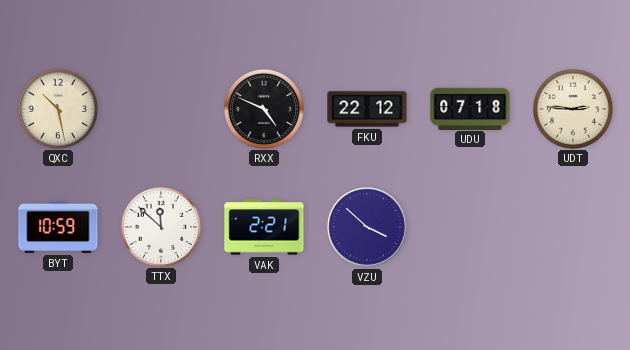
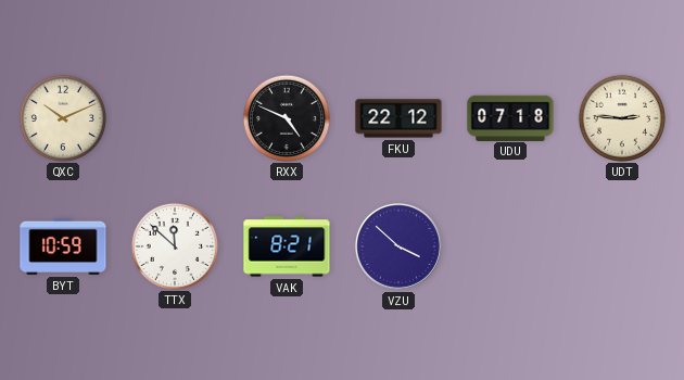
QXC: 10:28 -> 10:11
VAK: 2:21 -> 8:21
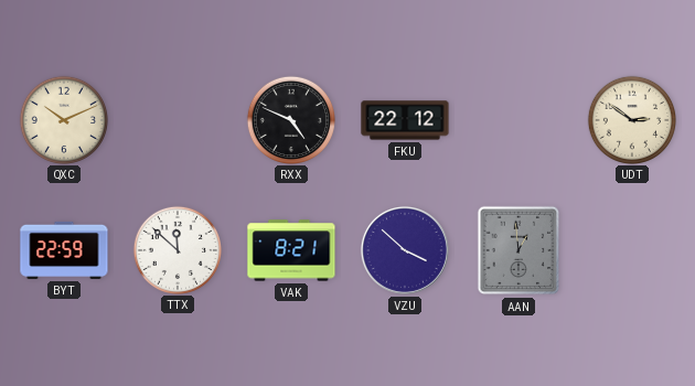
UDU: 07:18 -> none
UDT: 2:46 -> 2:51
BYT: 10:59 -> 22:59
AAN: none -> 12:59
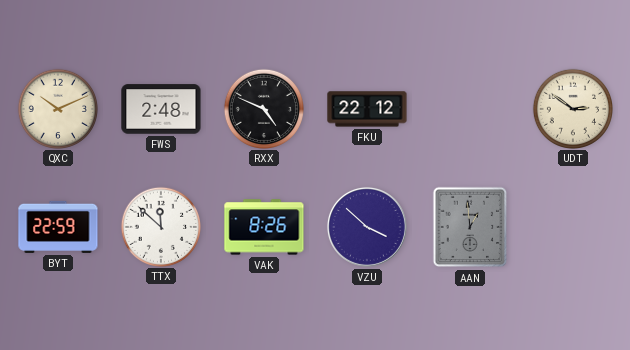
FWS: none -> 2:48
VAK: 8:21 -> 8:26
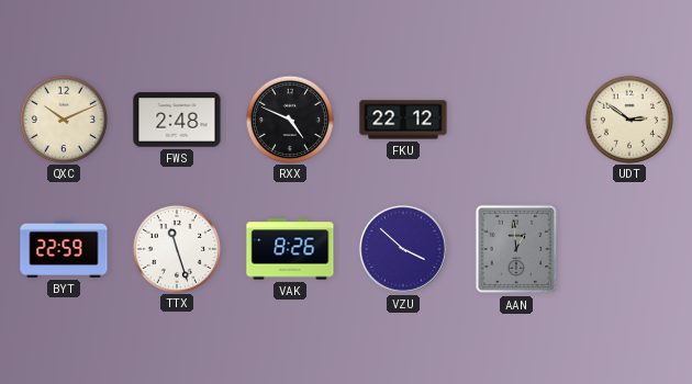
TTX: 11:52 -> 11:27
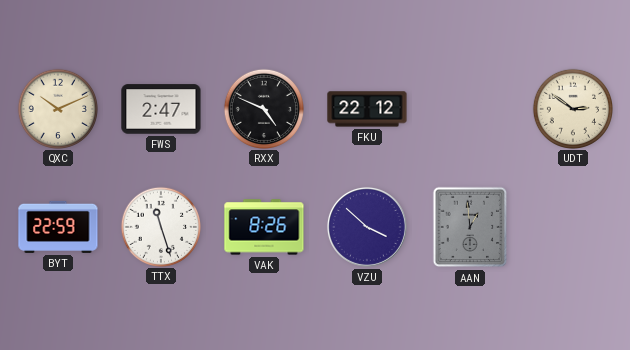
FWS: 2:48 -> 2:47
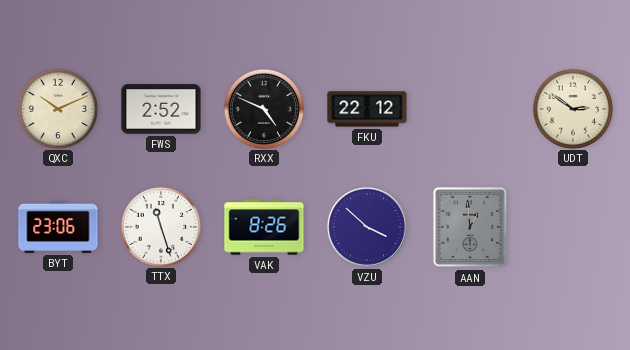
FWS: 2:47 -> 2:52
BYT: 22:59 -> 23:06
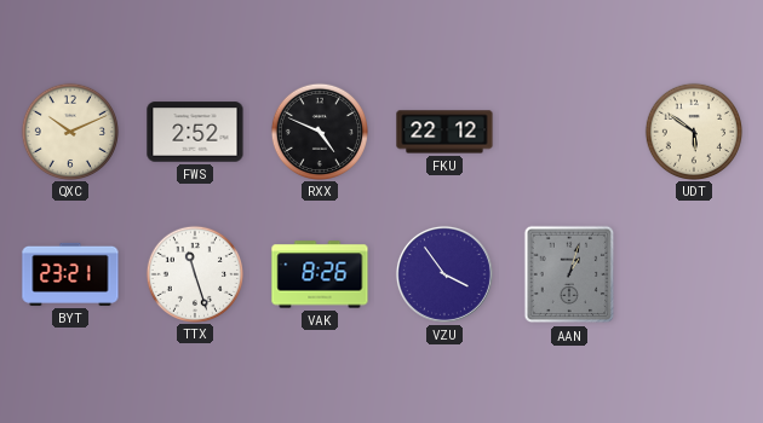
UDT: 2:51 -> 5:51
BYT: 23:06 -> 23:21
VZU: 3:52 -> 3:54
AAN: 12:59 -> 1:03
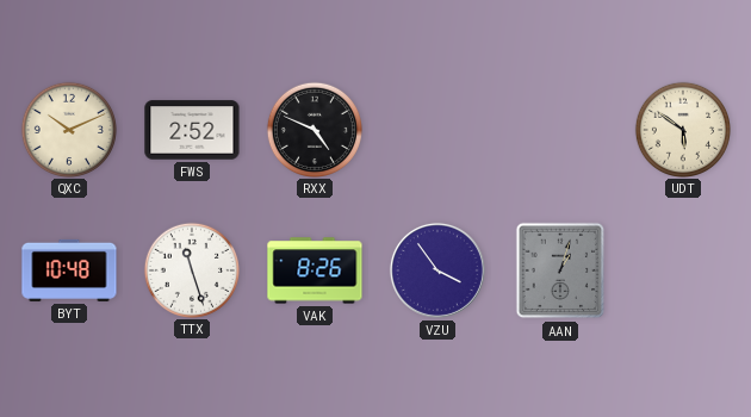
FKU: 22:12 -> none
BYT: 23:21 -> 10:48
